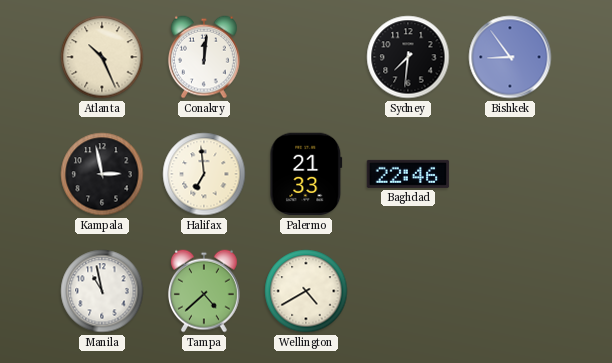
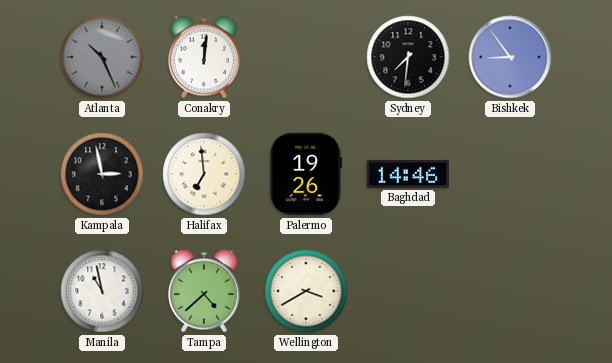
Atlanta dial: cream -> grey
Palermo: 21:33 -> 19:26
Baghdad: 22:46 -> 14:46
Wellington: 4:40 -> 3:40
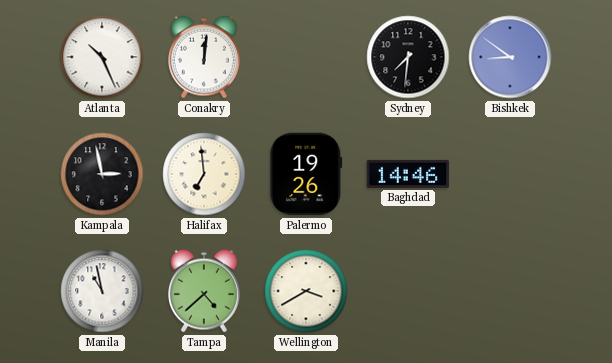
Atlanta dial: grey -> white
Bishkek: 8:54 -> 8:51
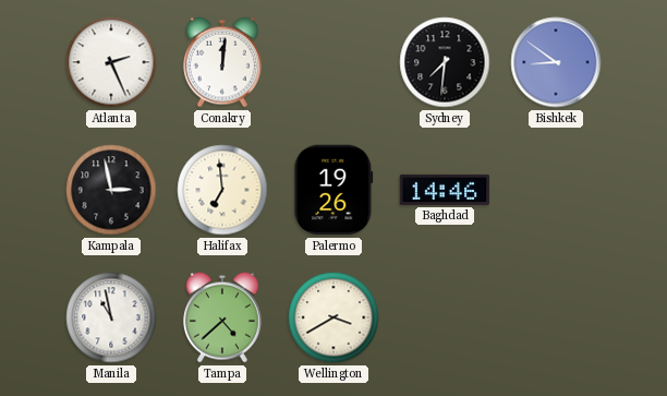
Atlanta: 10:26 -> 2:26
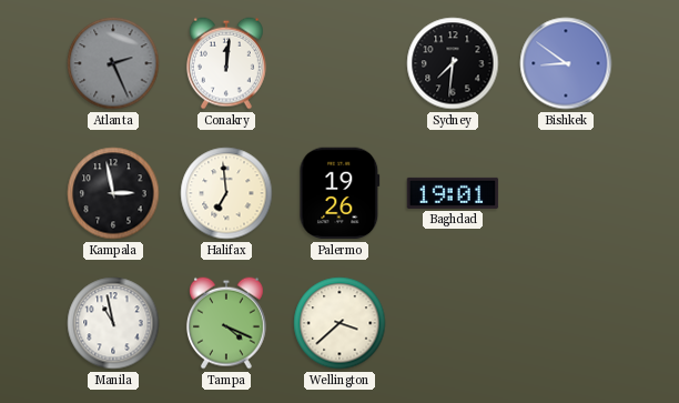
Atlanta dial: white -> grey
Baghdad: 14:46 -> 19:01
Tampa: 4:38 -> 4:19
Wellington: 3:40 -> 3:38
